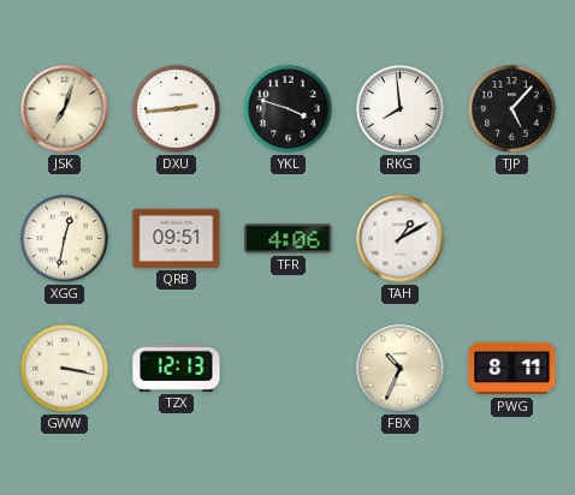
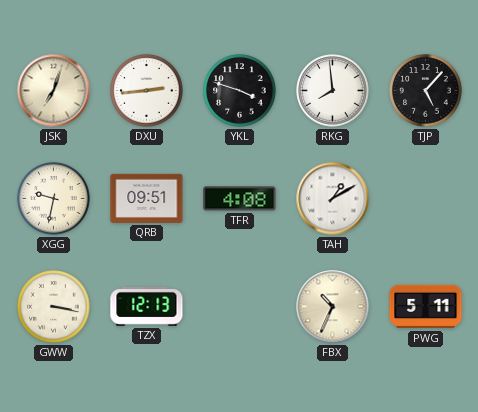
XGG: 12:32 -> 9:32
TFR: 4:06 -> 4:08
PWG: 8:11 -> 5:11
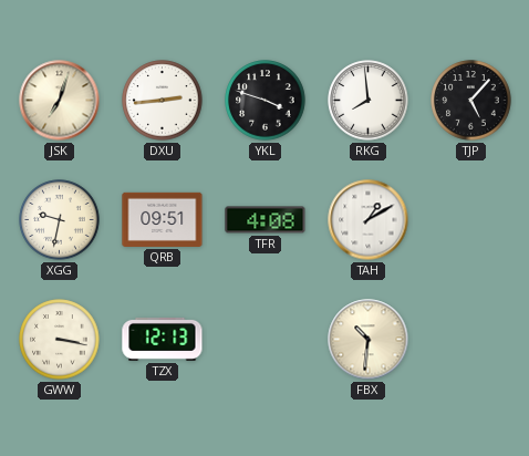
FBX: 10:34 -> 10:31
PWG: 5:11 -> none
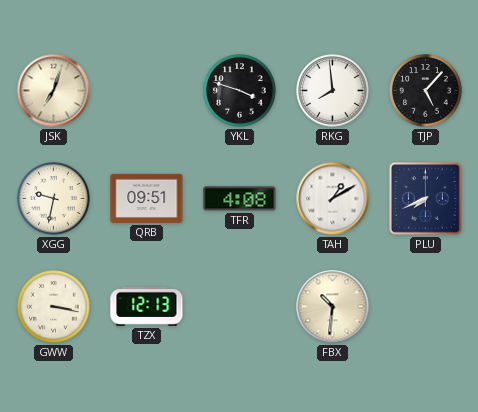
DXU: 2:44 -> none
PLU: none -> 7:41
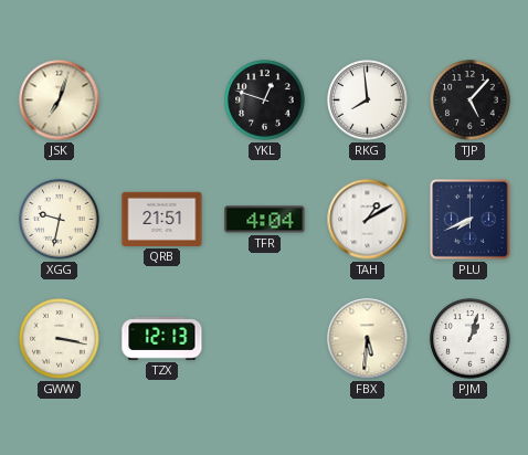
YKL: 3:48 -> 12:48
QRB: 09:51 -> 21:51
TFR: 4:08 -> 4:04
FBX: 10:31 -> 5:31
PJM: none -> 1:03
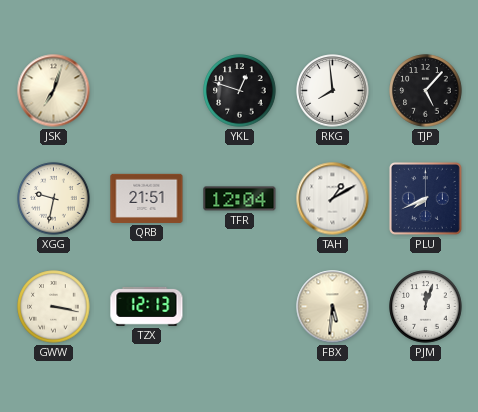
TFR: 4:04 -> 12:04
PJM: 1:03 -> 12:03
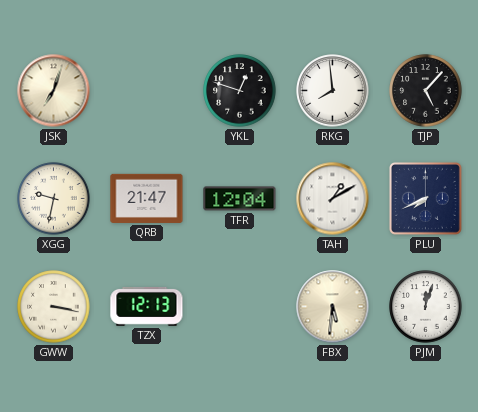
QRB: 21:51 -> 21:47
